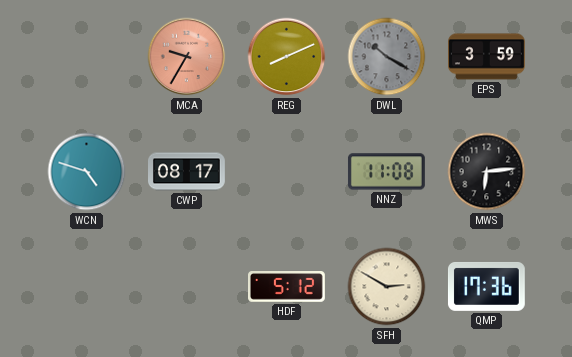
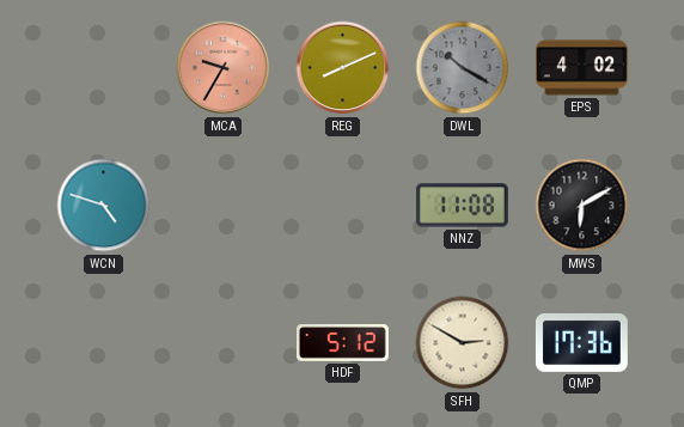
EPS: 3:59 -> 4:02
CWP: 08:17 -> none
MWS: 6:14 -> 6:10
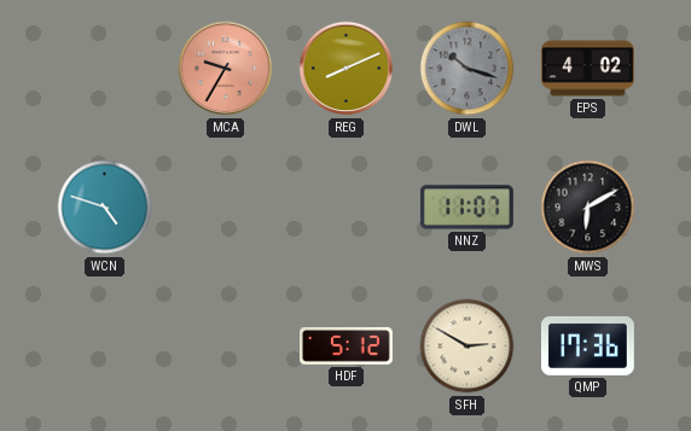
DWL: 10:20 -> 10:18
NNZ: 11:08 -> 11:07
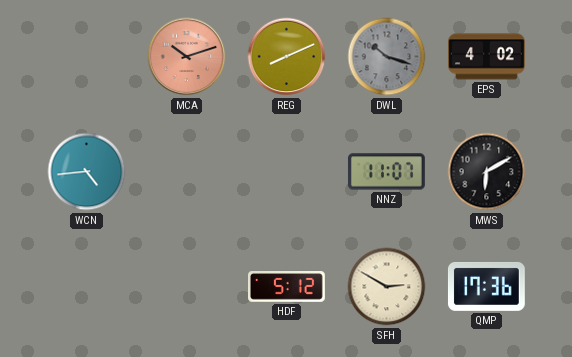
MCA: 9:35 -> 10:12
WCN: 4:48 -> 4:44
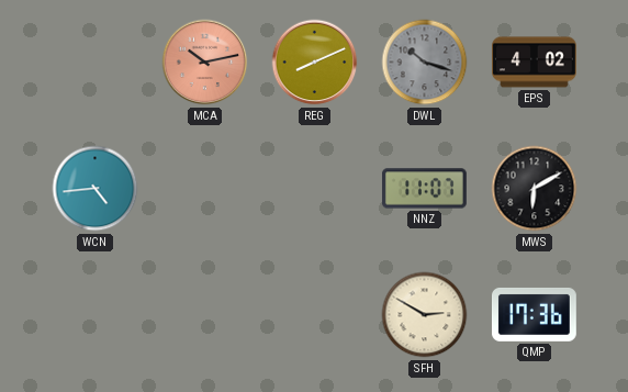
MCA: 10:12 -> 10:13
HDF: 5:12 -> none
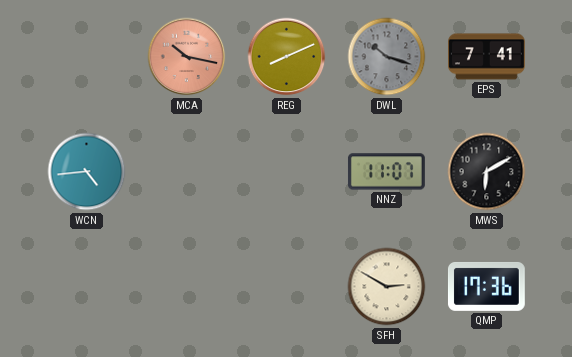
MCA: 10:13 -> 10:17
EPS: 4:02 -> 7:41
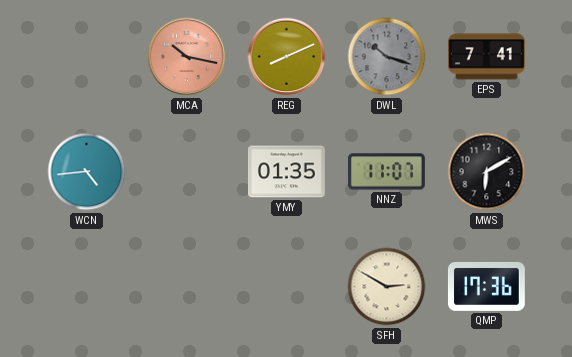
YMY: none -> 01:35
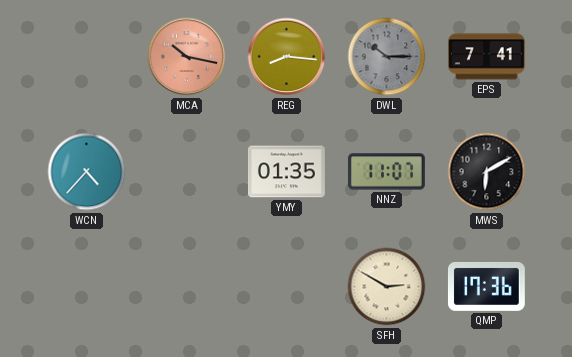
REG: 8:11 -> 8:16
DWL: 10:18 -> 10:15
WCN: 4:44 -> 4:37
